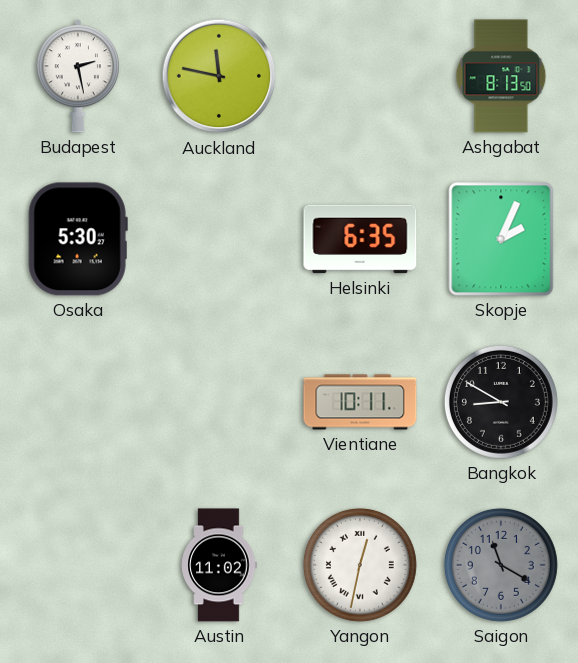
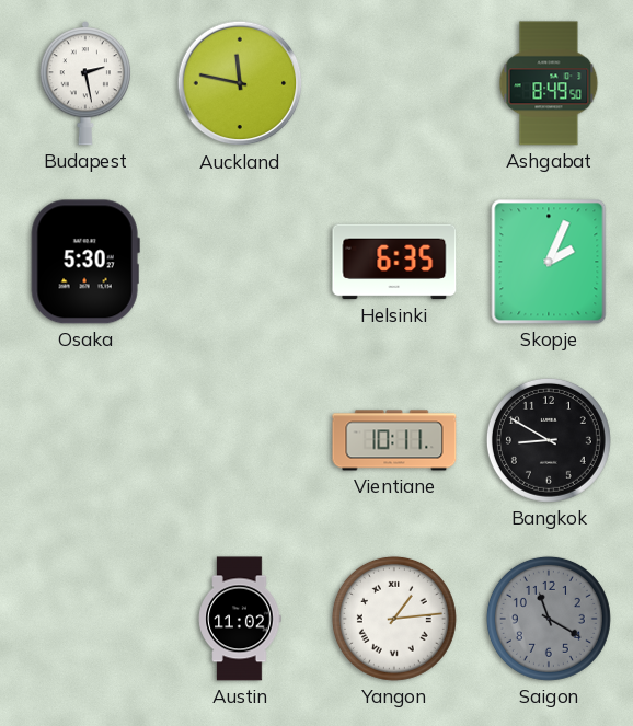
Ashgabat: 8:13 -> 8:49
Yangon: 12:32 -> 1:14
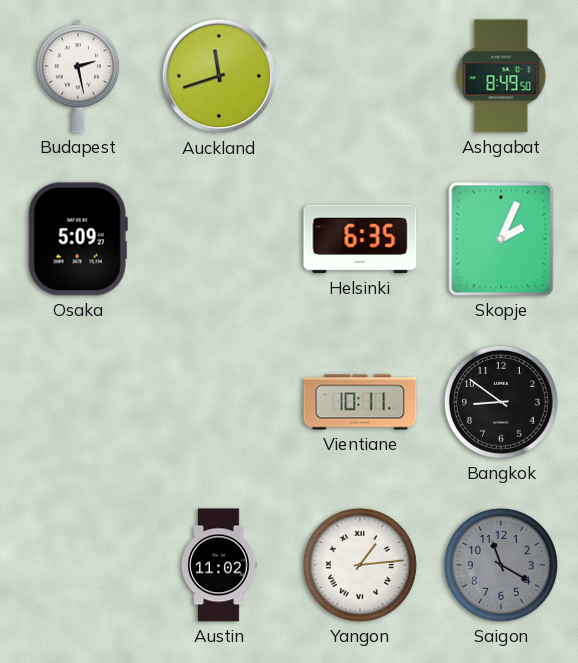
Auckland: 11:47 -> 11:42
Osaka: 5:30 -> 5:09
Bangkok: 8:50 -> 8:51
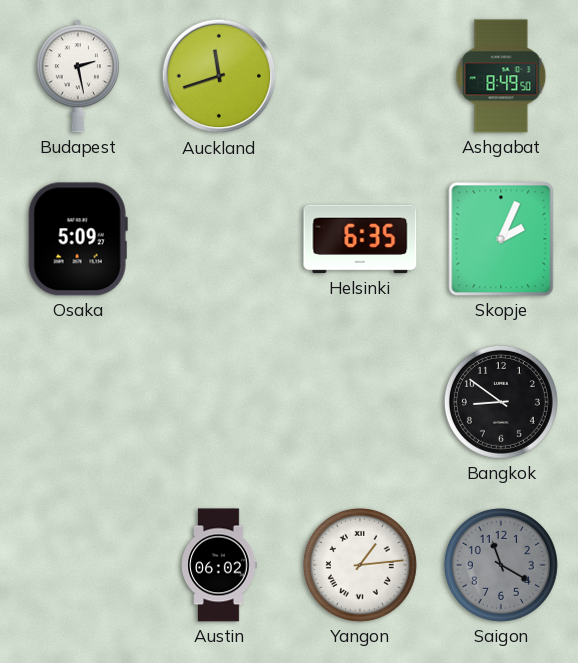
Vientiane: 10:11 -> none
Austin: 11:02 -> 06:02
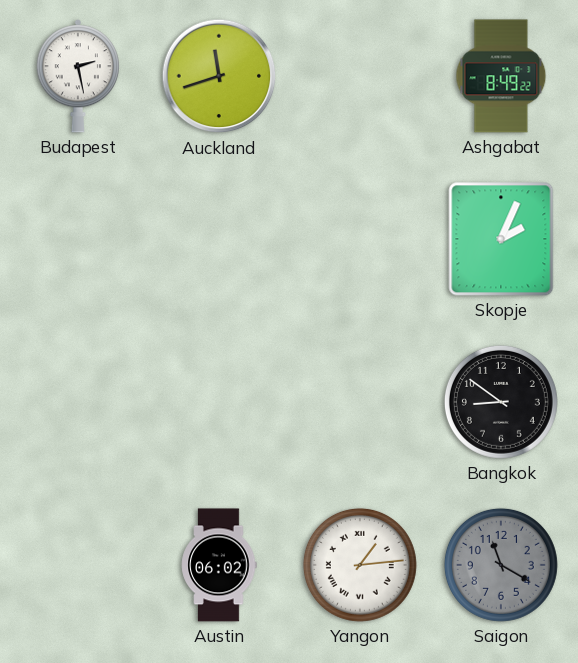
Ashgabat: 8:49:50 -> 8:49:22
Osaka: 5:09 -> none
Helsinki: 6:35 -> none
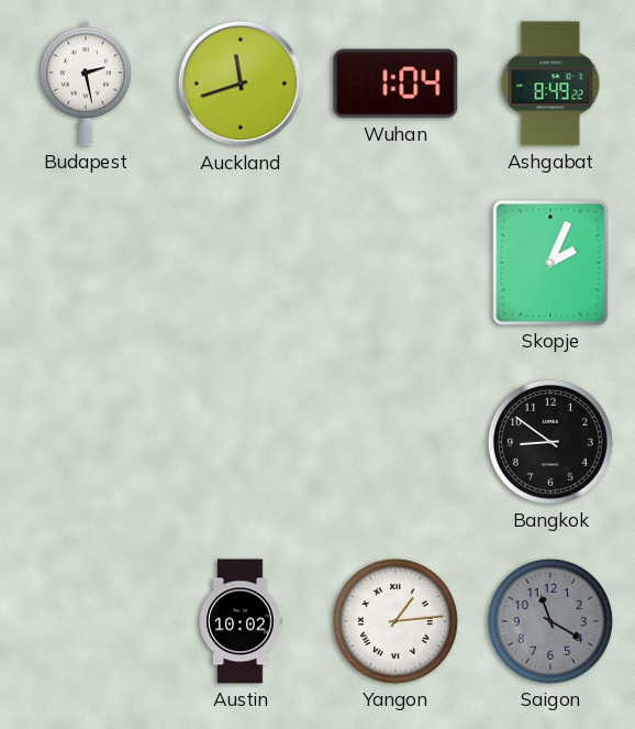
Wuhan: none -> 1:04
Austin: 06:02 -> 10:02
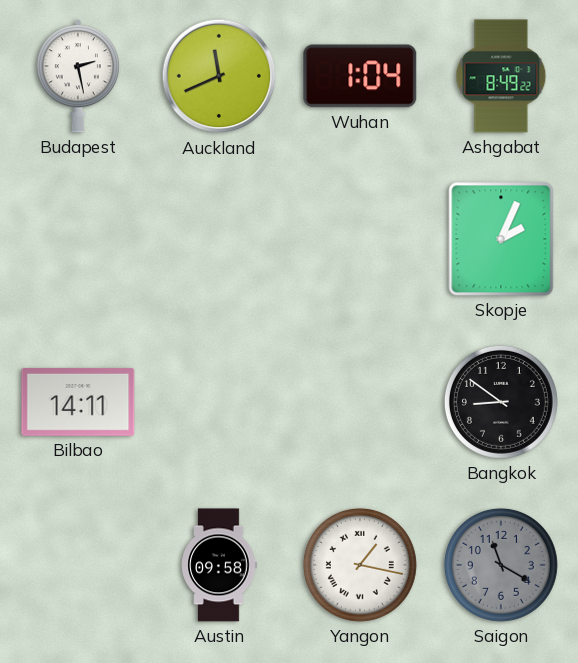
Auckland: 11:42 -> 11:41
Bilbao: none -> 14:11
Austin: 10:02 -> 09:58
Yangon: 1:14 -> 1:17
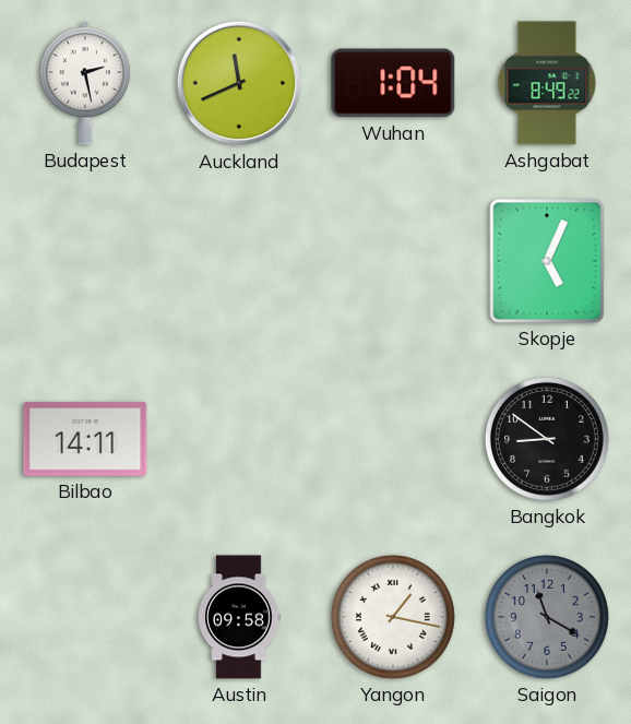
Skopje: 2:04 -> 5:04
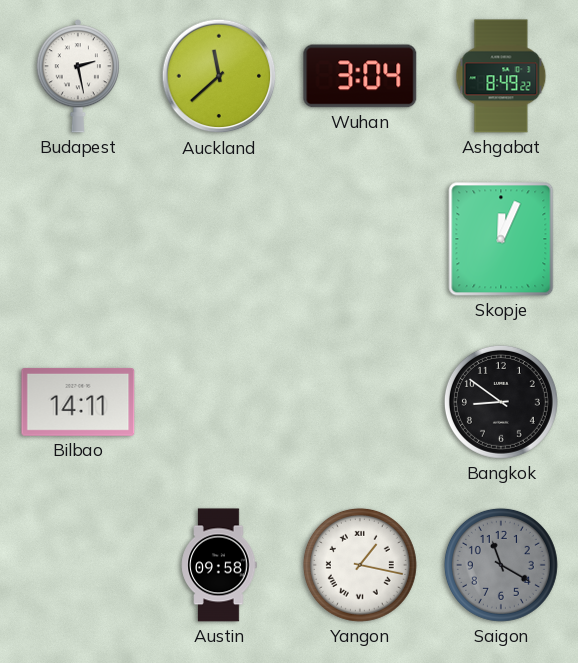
Auckland: 11:41 -> 11:38
Wuhan: 1:04 -> 3:04
Skopje: 5:04 -> 12:04
